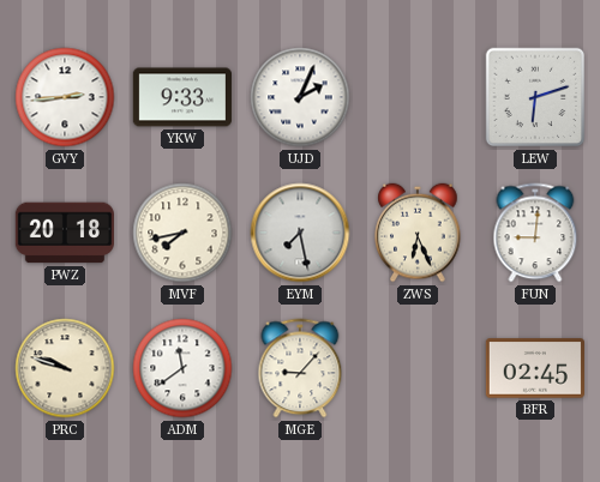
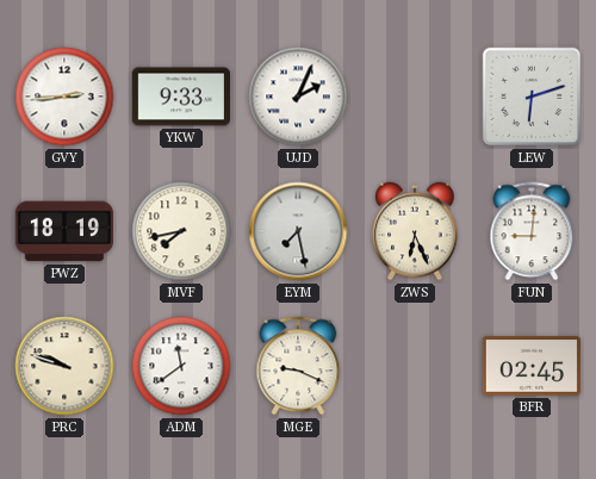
PWZ: 20:18 -> 18:19
MGE: 9:07 -> 9:19
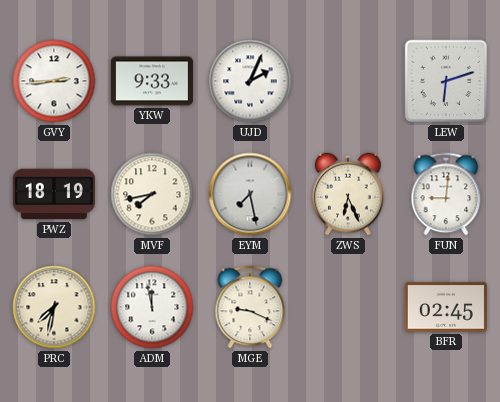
PRC: 9:48 -> 7:32
ADM: 11:39 -> 11:58
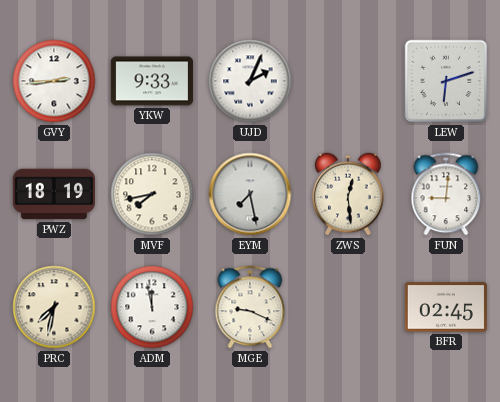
ZWS: 6:26 -> 12:29
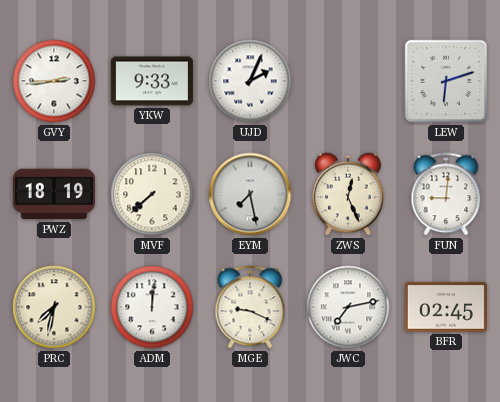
MVF: 7:43 -> 7:38
ZWS: 12:29 -> 12:26
ADM: 11:58 -> 12:01
JWC: none -> 7:13
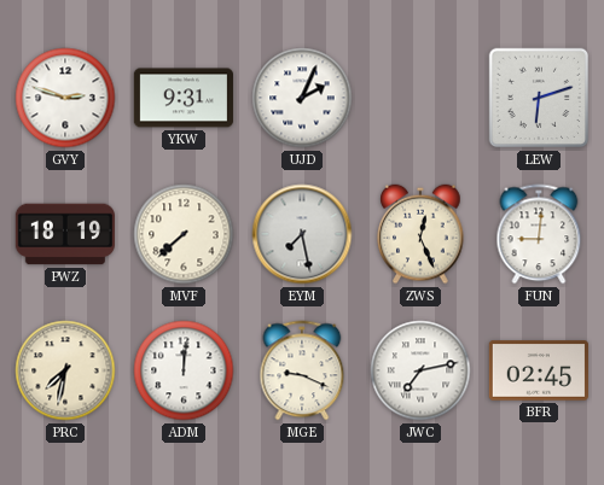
GVY: 2:44 -> 2:48
YKW: 9:33 -> 9:31
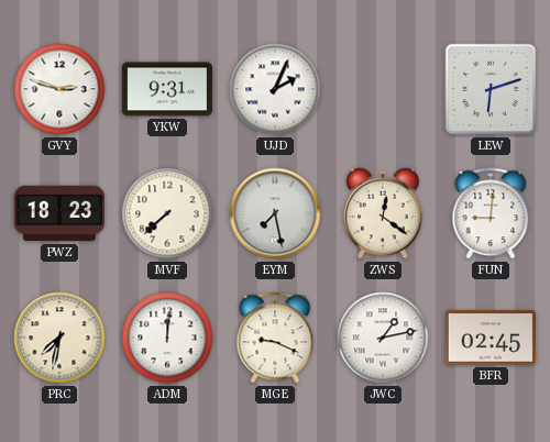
PWZ: 18:19 -> 18:23
ZWS: 12:26 -> 12:21
JWC: 7:13 -> 1:13
